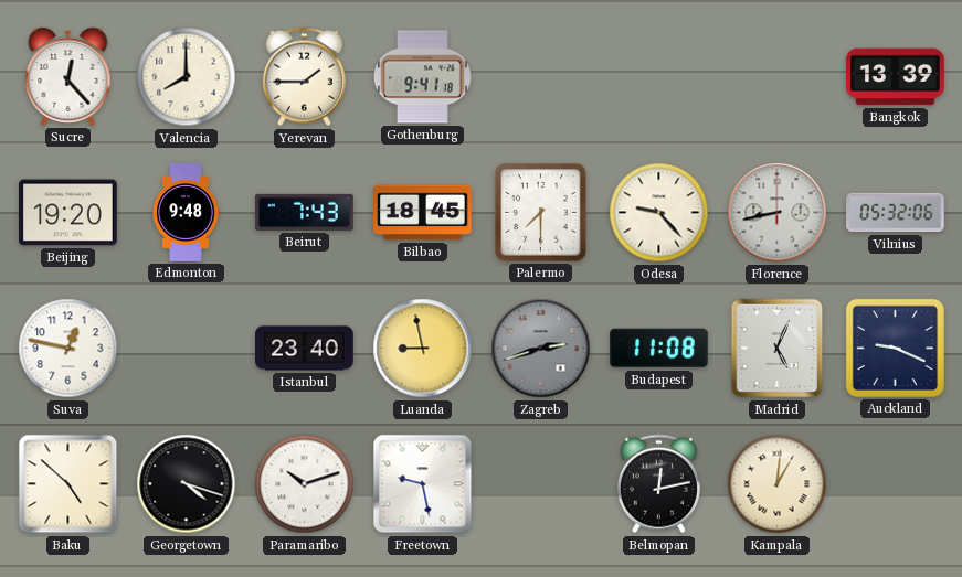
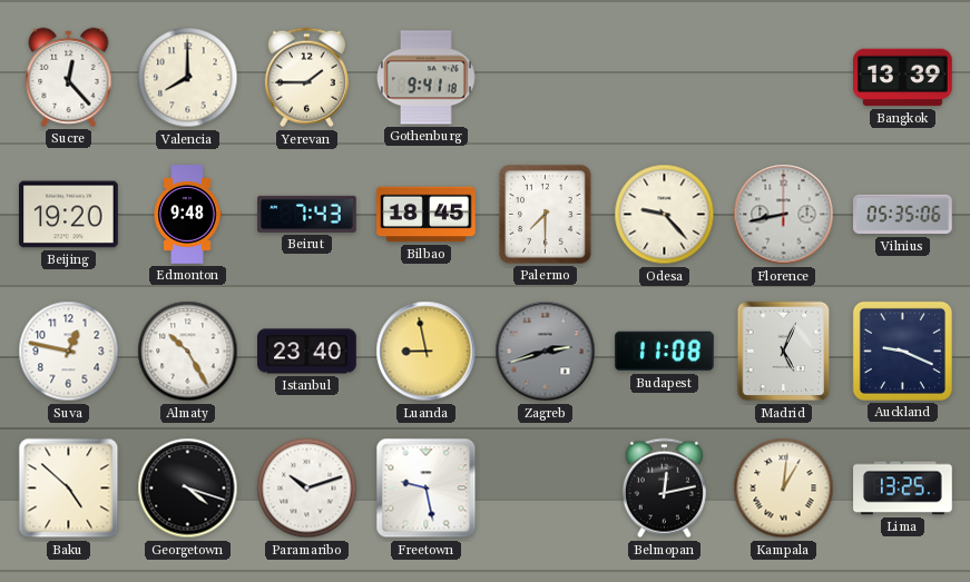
Vilnius: 05:32 -> 05:35
Almaty: none -> 10:25
Lima: none -> 13:25
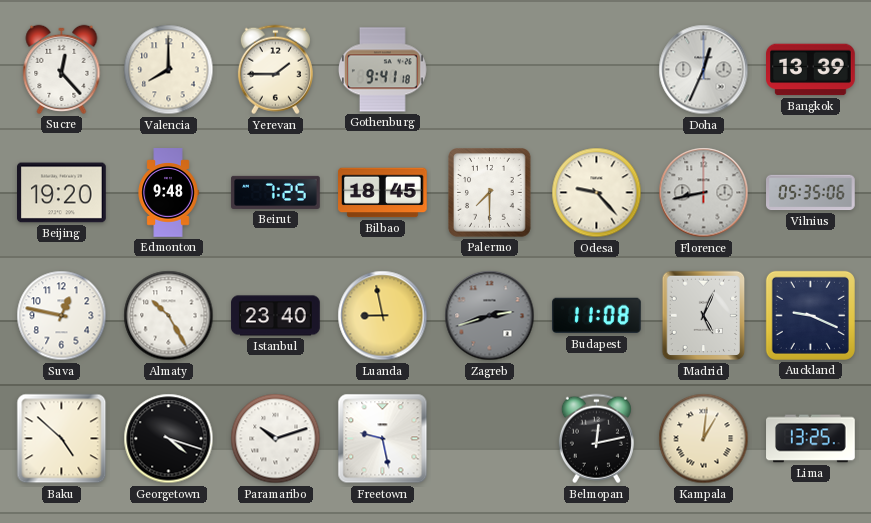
Doha: none -> 12:34
Beirut: 7:43 -> 7:25
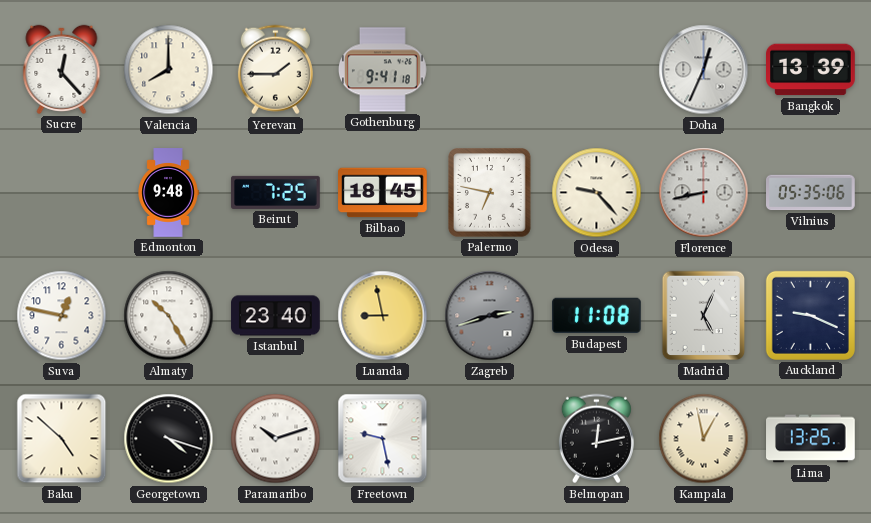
Beijing: 19:20 -> none
Palermo: 7:30 -> 6:47
Kampala: 1:01 -> 12:58
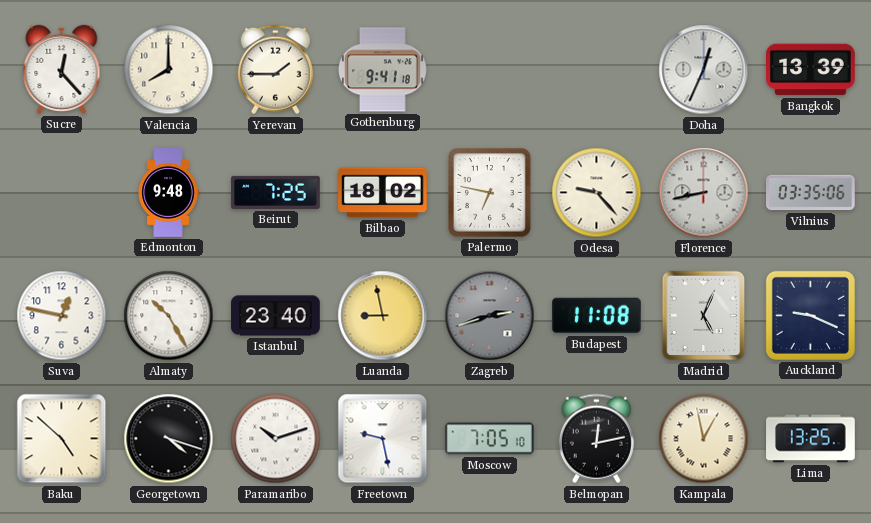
Bilbao: 18:45 -> 18:02
Vilnius: 05:35 -> 03:35
Moscow: none -> 7:05
